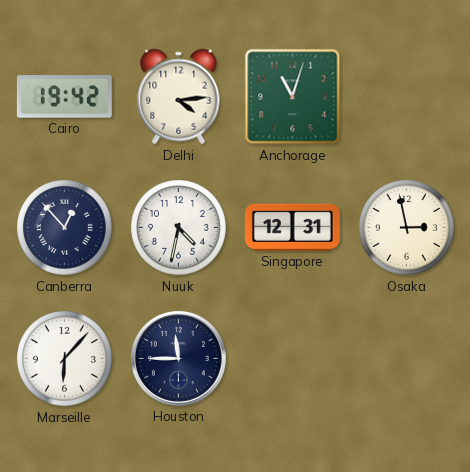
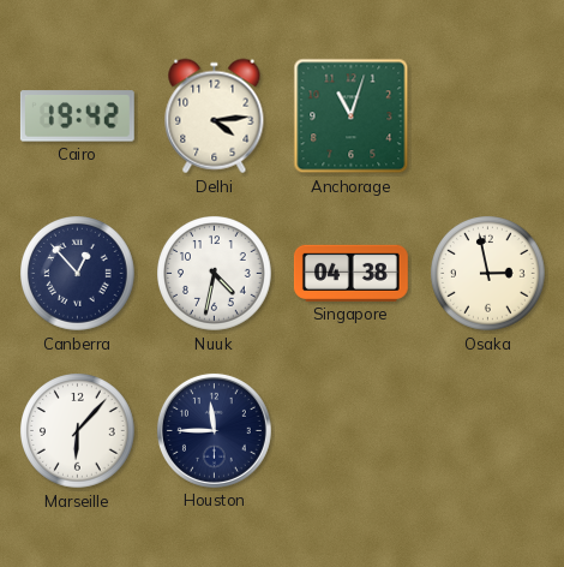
Singapore: 12:31 -> 04:38
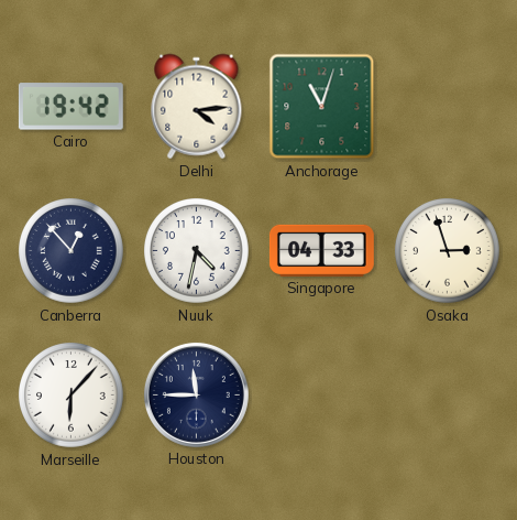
Singapore: 04:38 -> 04:33
Osaka: 2:58 -> 2:57
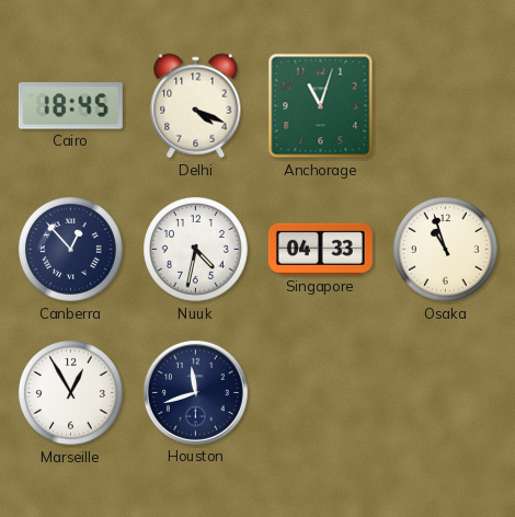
Cairo: 19:42 -> 18:45
Delhi: 4:14 -> 4:19
Osaka: 2:57 -> 10:57
Marseille: 6:07 -> 12:55
Houston: 11:45 -> 11:42
